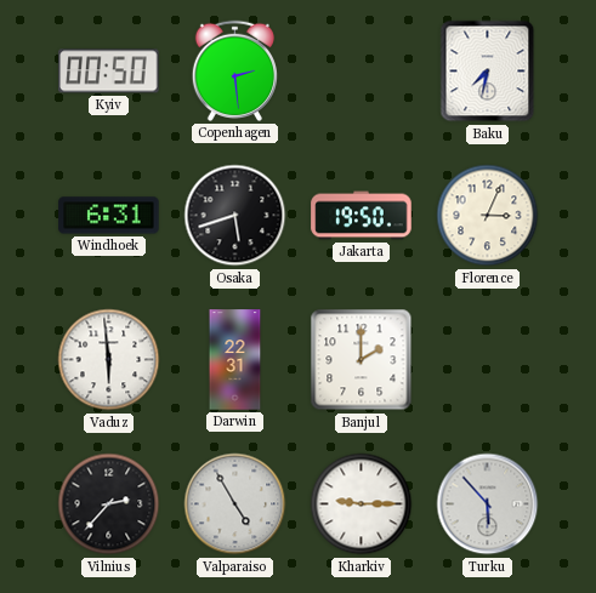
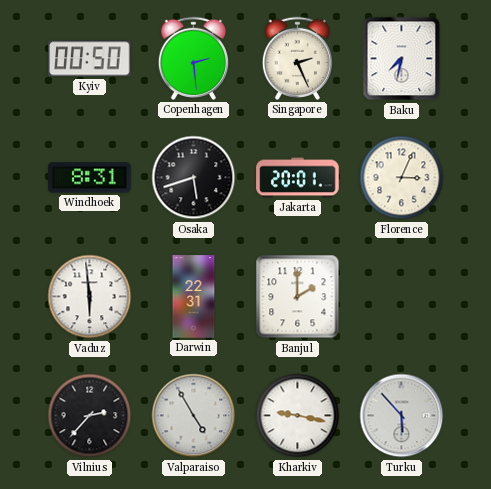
Singapore: none -> 2:26
Windhoek: 6:31 -> 8:31
Jakarta: 19:50 -> 20:01
Kharkiv: 9:15 -> 9:17
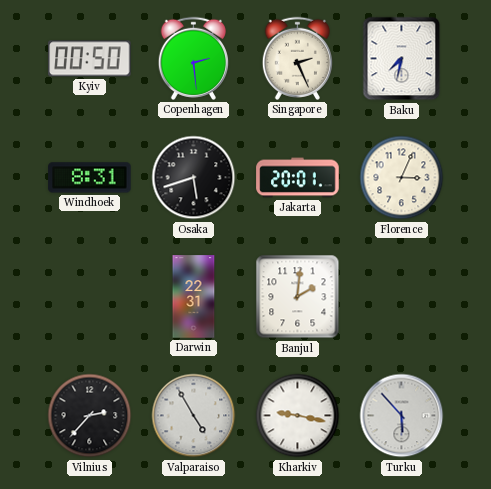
Vaduz: 5:59 -> none
Banjul: 2:00 -> 2:01
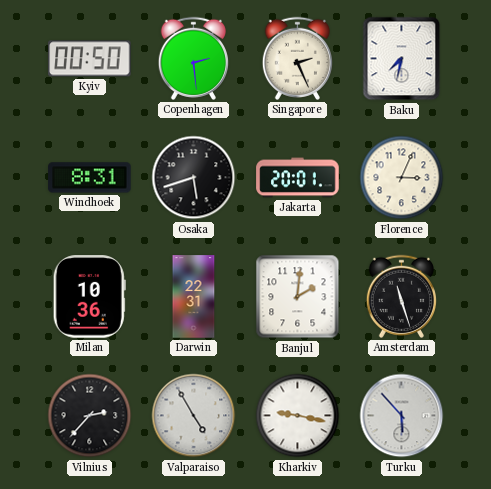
Milan: none -> 10:36
Amsterdam: none -> 11:27
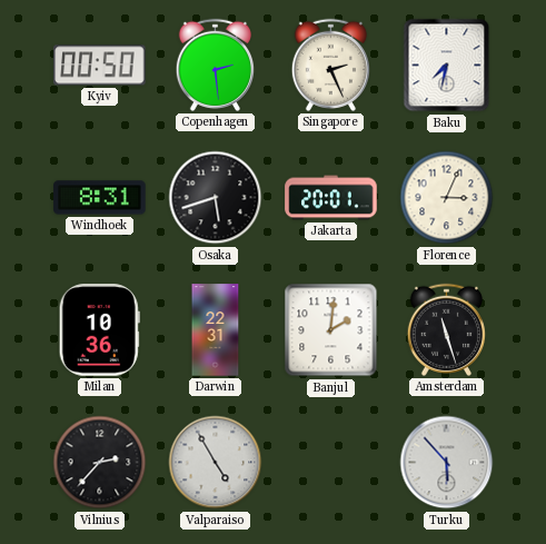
Kharkiv: 9:17 -> none
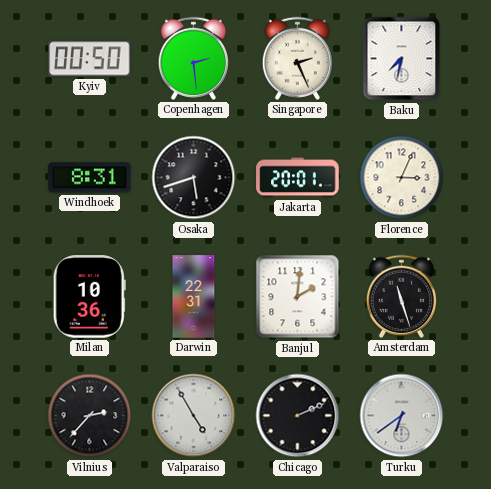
Chicago: none -> 2:11
Turku: 5:53 -> 6:39
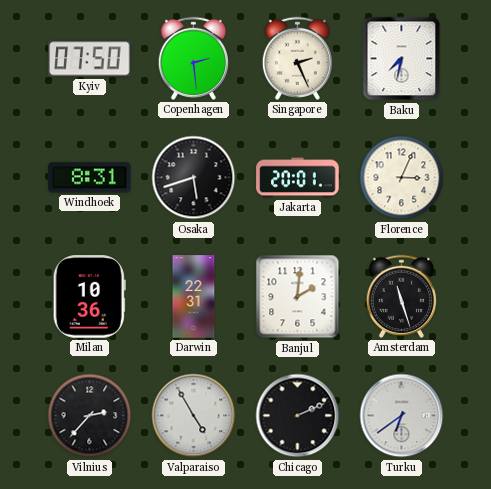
Kyiv: 00:50 -> 07:50
